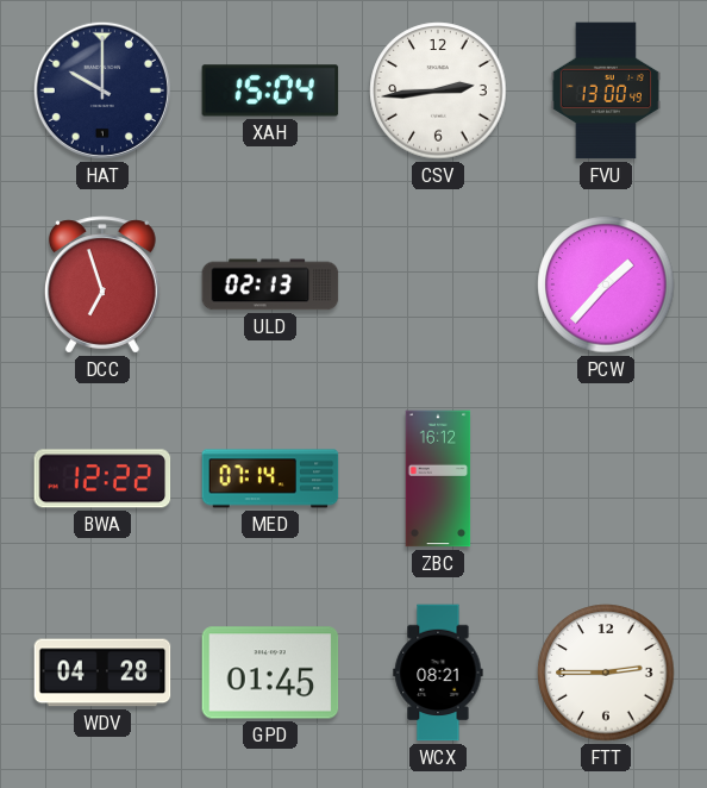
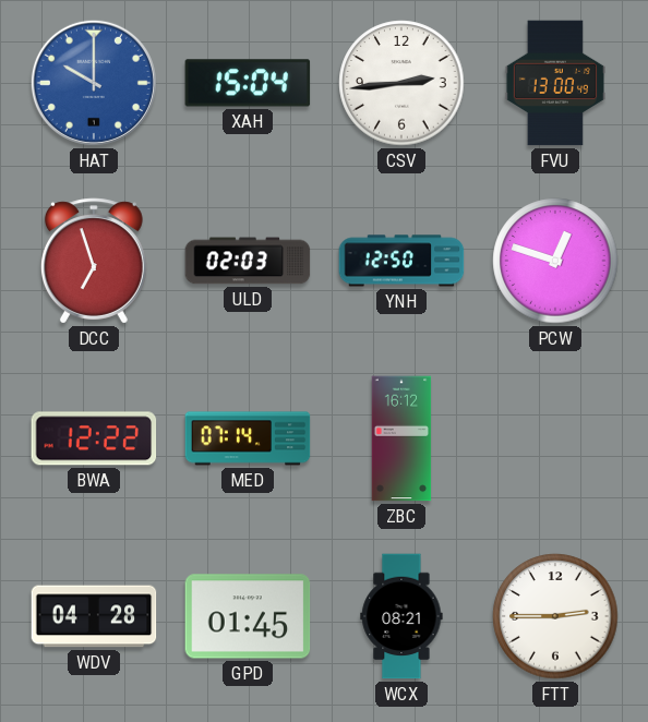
HAT dial: navy -> blue
ULD: 02:13 -> 02:03
YNH: none -> 12:50
PCW: 1:37 -> 12:48
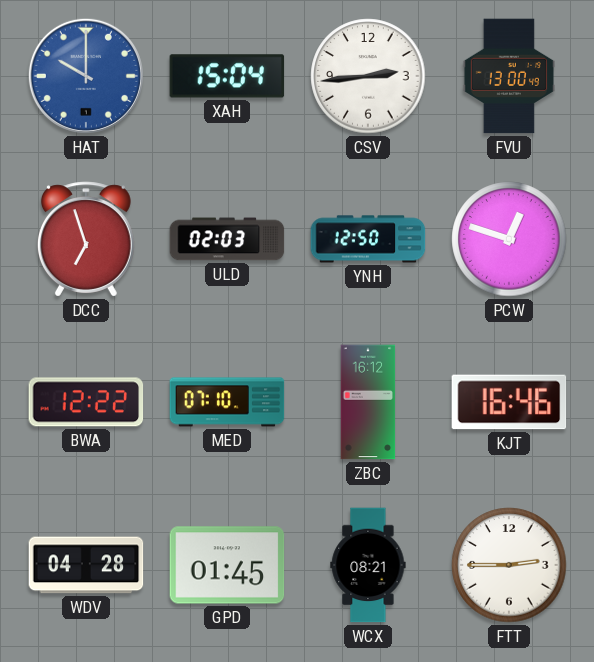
MED: 07:14 -> 07:10
KJT: none -> 16:46
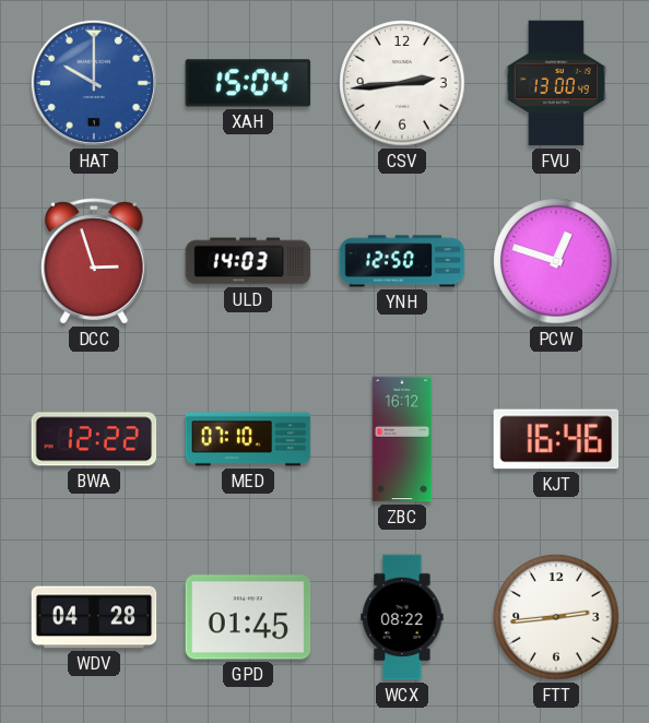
DCC: 6:57 -> 2:57
ULD: 02:03 -> 14:03
WCX: 08:21 -> 08:22
FTT: 2:45 -> 2:44
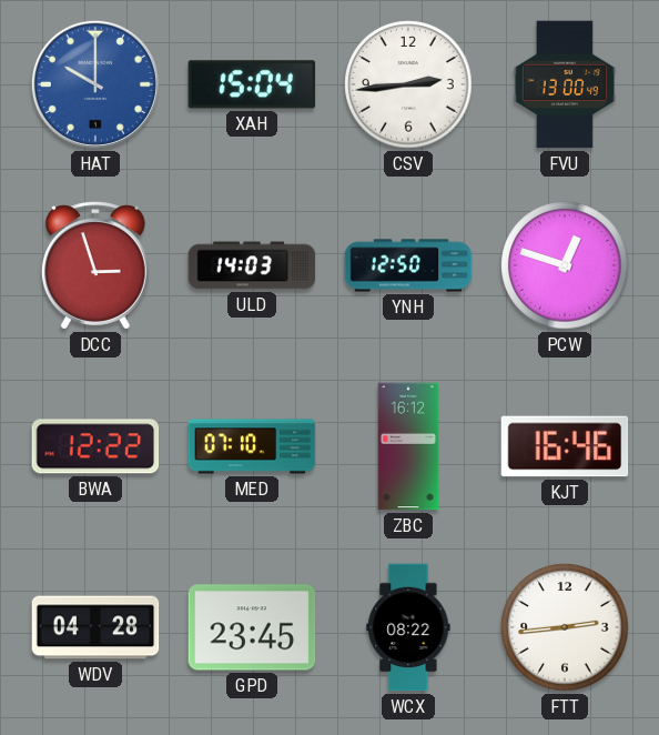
GPD: 01:45 -> 23:45
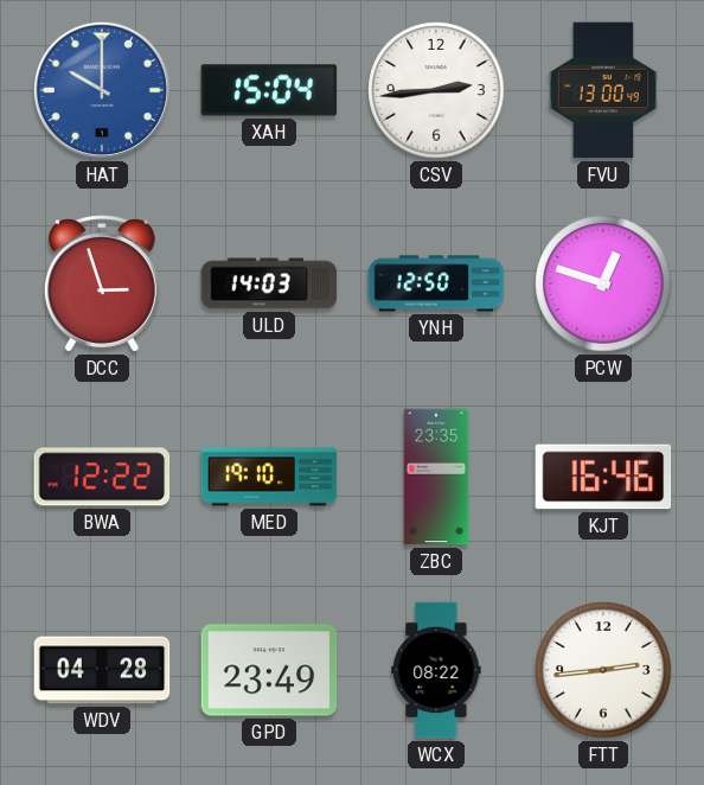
MED: 07:10 -> 19:10
ZBC: 16:12 -> 23:35
GPD: 23:45 -> 23:49
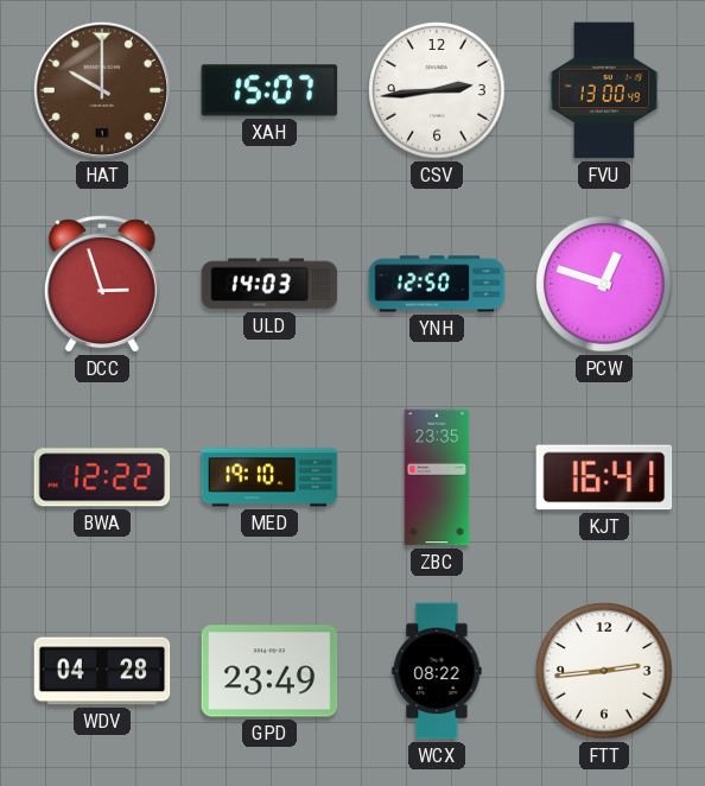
HAT dial: blue -> brown
XAH: 15:04 -> 15:07
KJT: 16:46 -> 16:41
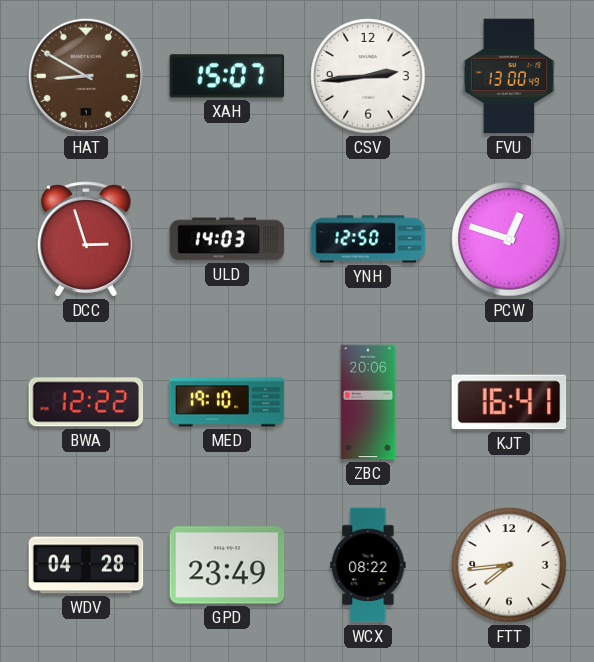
HAT: 10:00 -> 8:50
ZBC: 23:35 -> 20:06
FTT: 2:44 -> 7:44
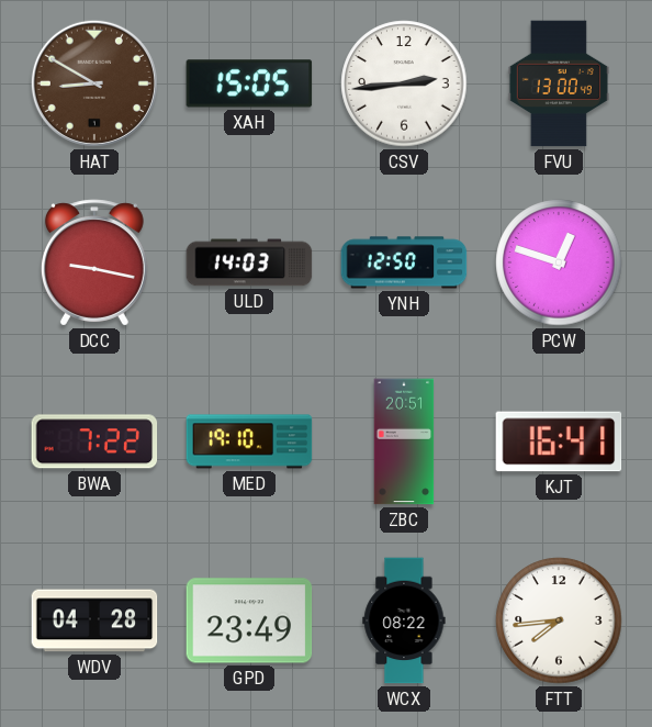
XAH: 15:07 -> 15:05
DCC: 2:57 -> 9:17
BWA: 12:22 -> 7:22
ZBC: 20:06 -> 20:51
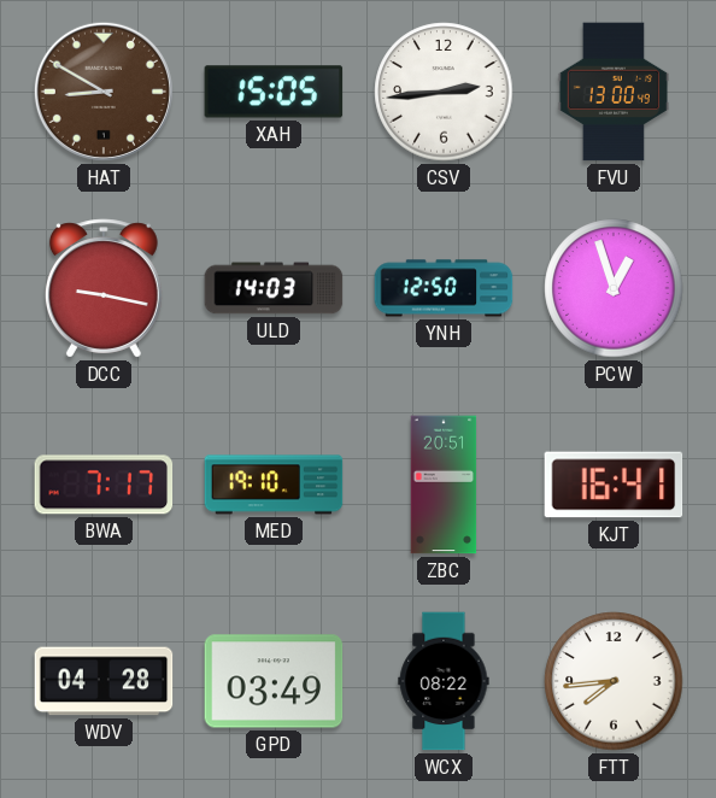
PCW: 12:48 -> 12:57
BWA: 7:22 -> 7:17
GPD: 23:49 -> 03:49
